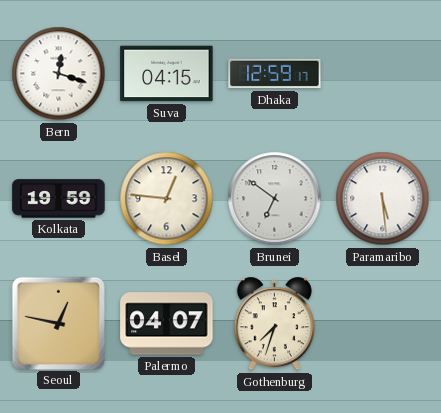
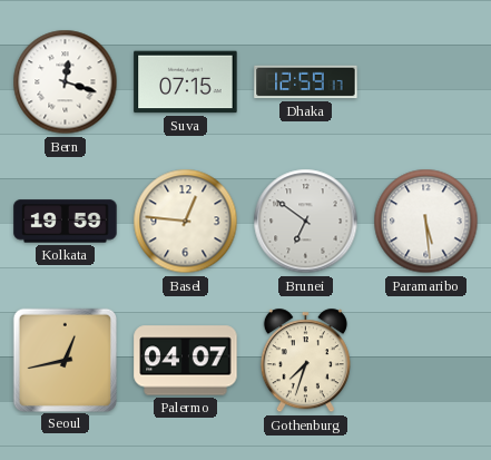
Suva: 04:15 -> 07:15
Seoul: 12:47 -> 12:43
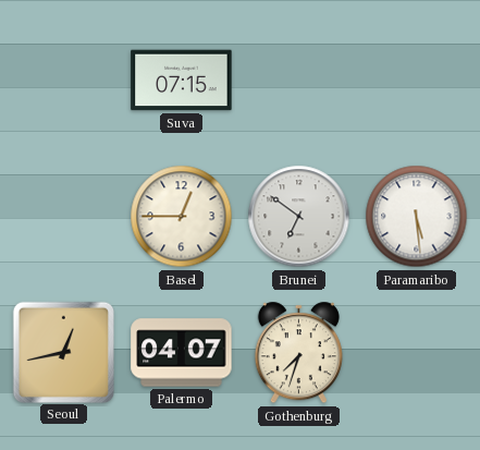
Bern: 12:18 -> none
Dhaka: 12:59 -> none
Kolkata: 19:59 -> none
Basel: 12:46 -> 12:45
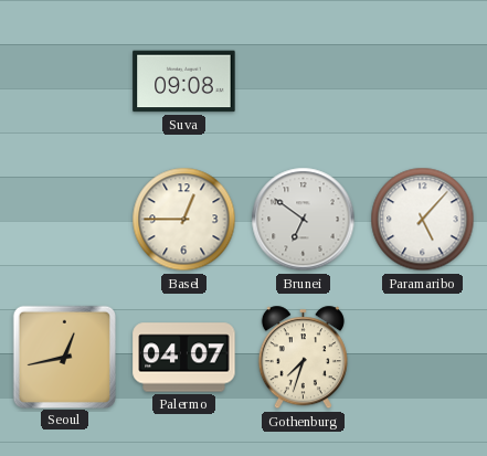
Suva: 07:15 -> 09:08
Paramaribo: 5:29 -> 5:07
